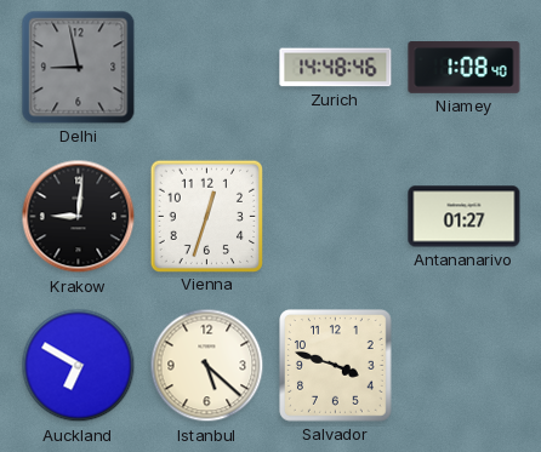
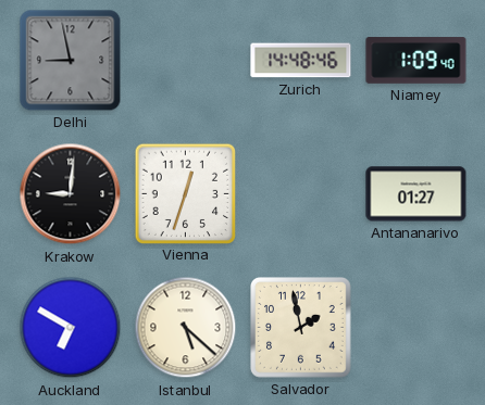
Niamey: 1:08 -> 1:09
Salvador: 3:48 -> 1:58
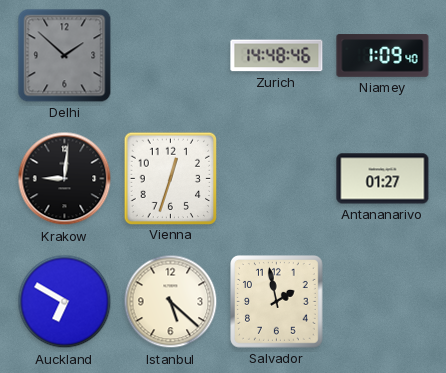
Delhi: 8:58 -> 1:52
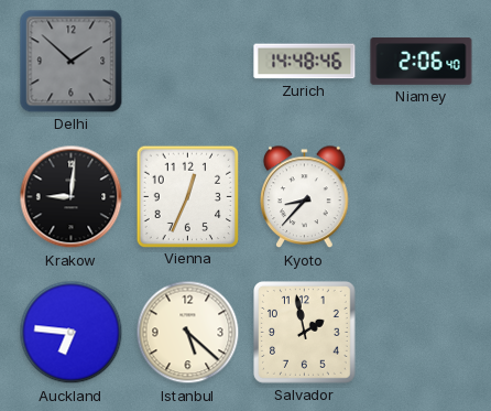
Niamey: 1:09 -> 2:06
Vienna: 12:33 -> 12:34
Kyoto: none -> 8:37
Antananarivo: 01:27 -> none
Auckland: 6:50 -> 6:46
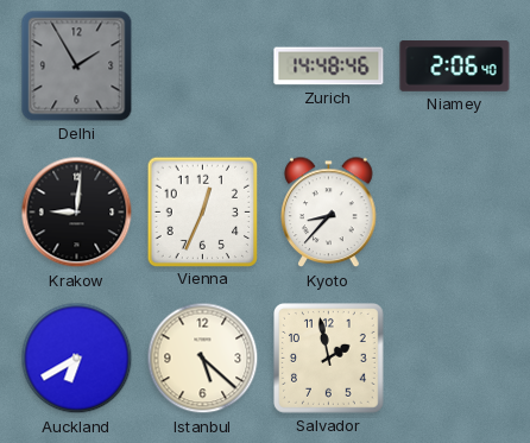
Delhi: 1:52 -> 1:55
Auckland: 6:46 -> 6:40
